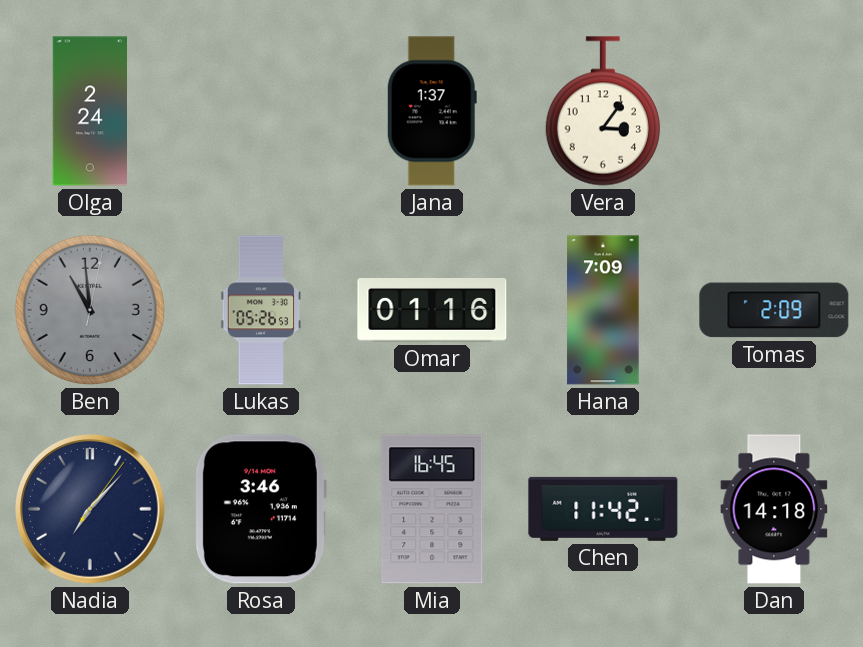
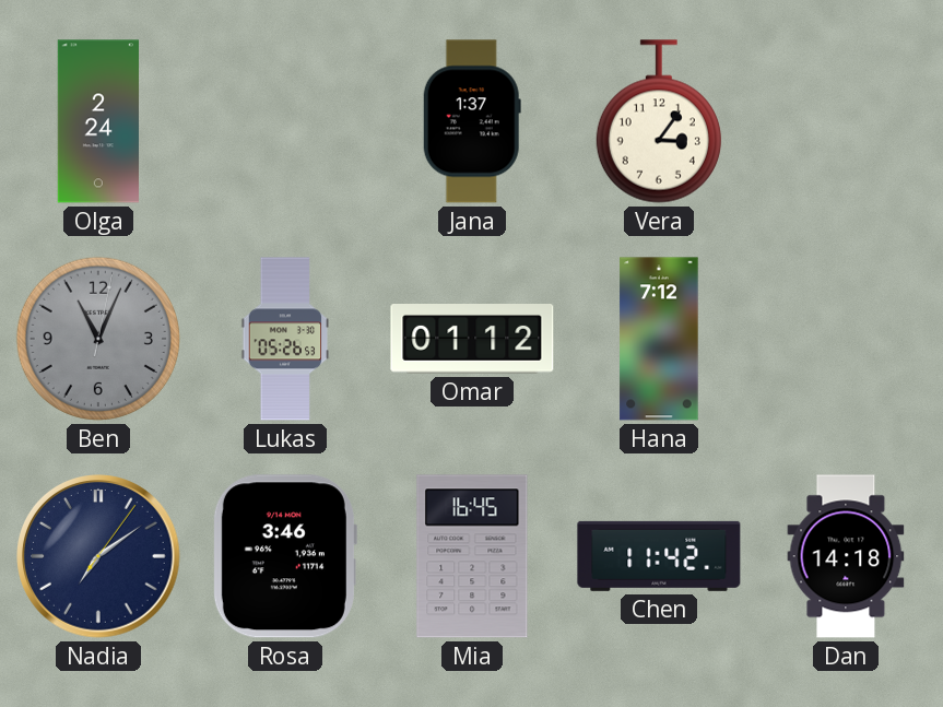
Ben: 10:59 -> 11:04
Omar: 01:16 -> 01:12
Hana: 7:09 -> 7:12
Tomas: 2:09 -> none
Nadia: 7:07 -> 7:09
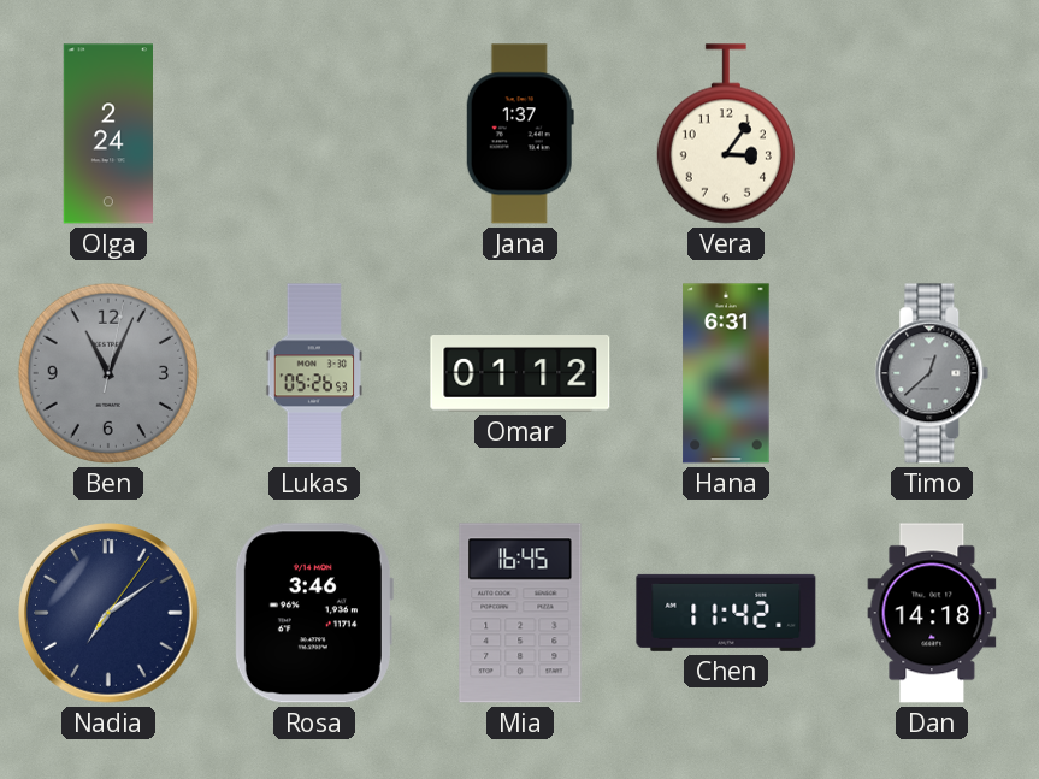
Hana: 7:12 -> 6:31
Timo: none -> 12:38
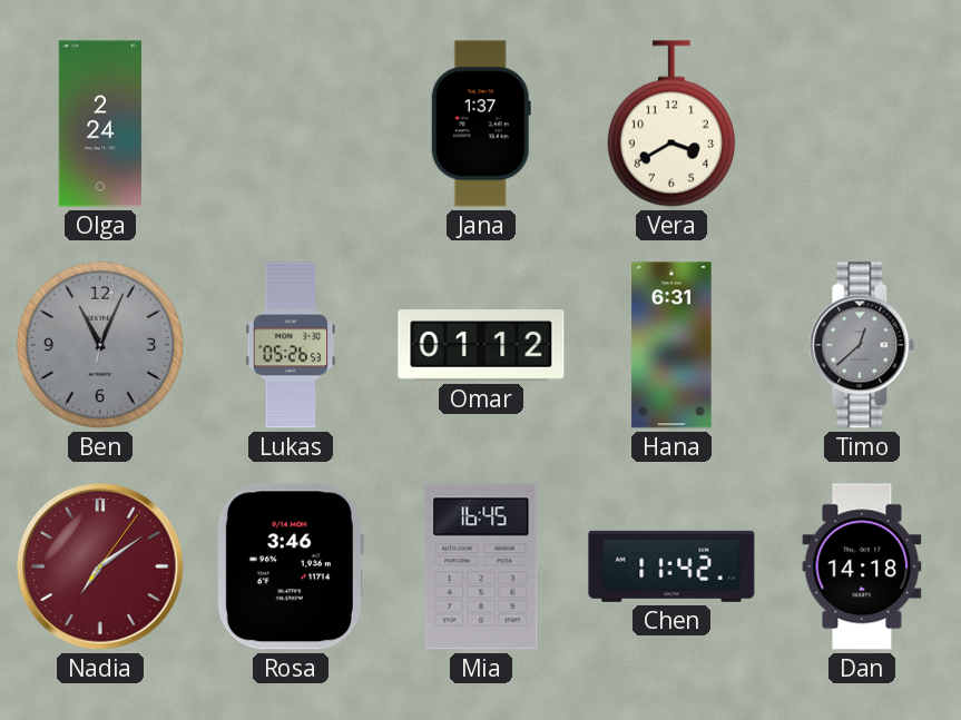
Vera: 3:06 -> 3:40
Nadia dial: navy -> burgundy
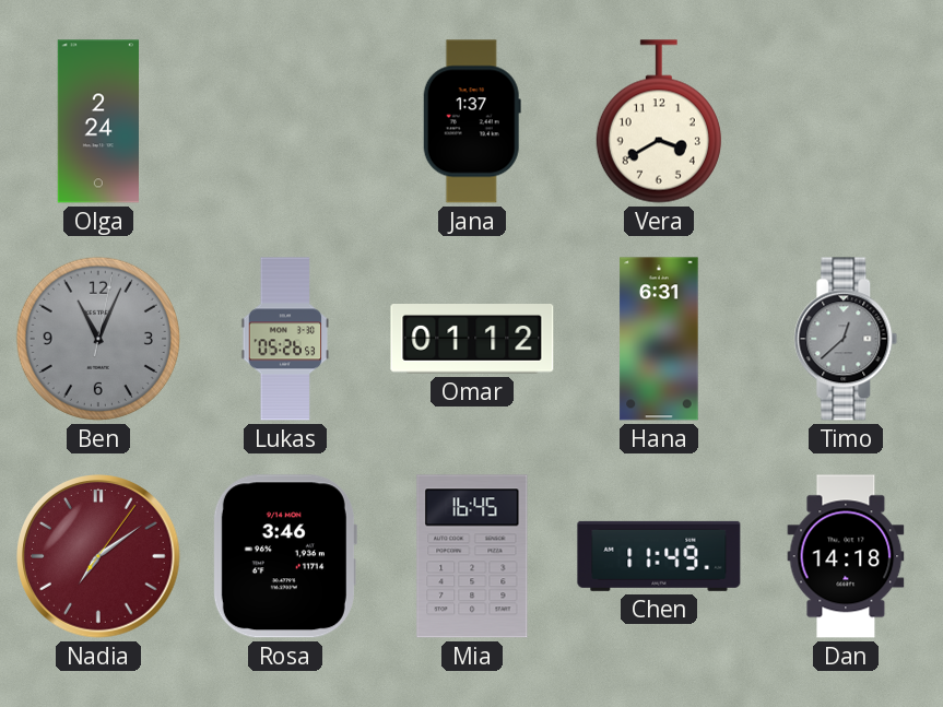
Chen: 11:42 -> 11:49
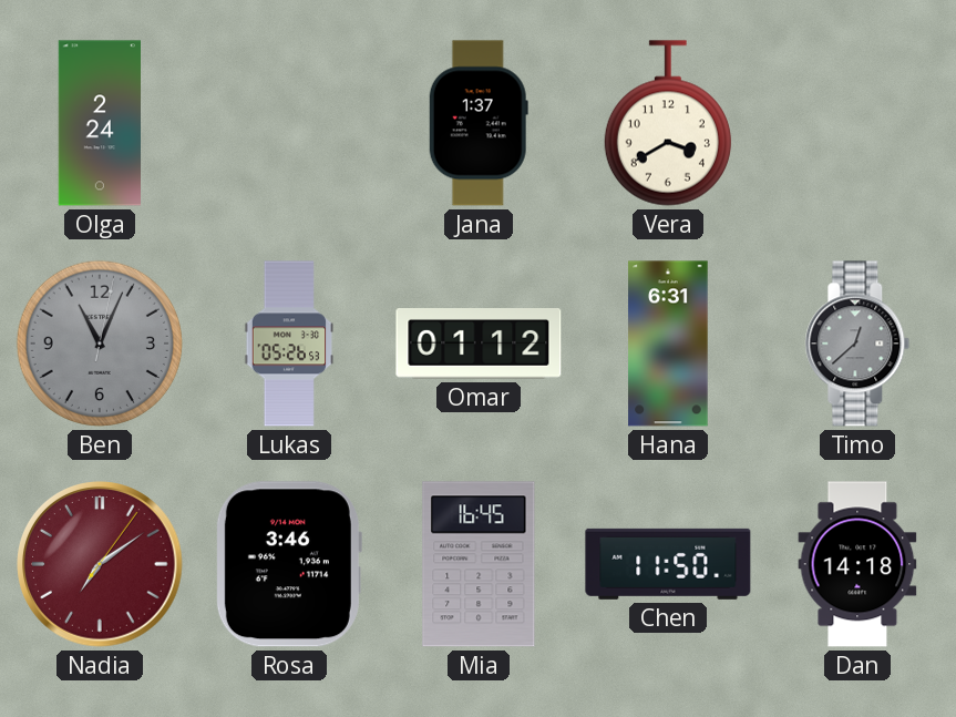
Chen: 11:49 -> 11:50
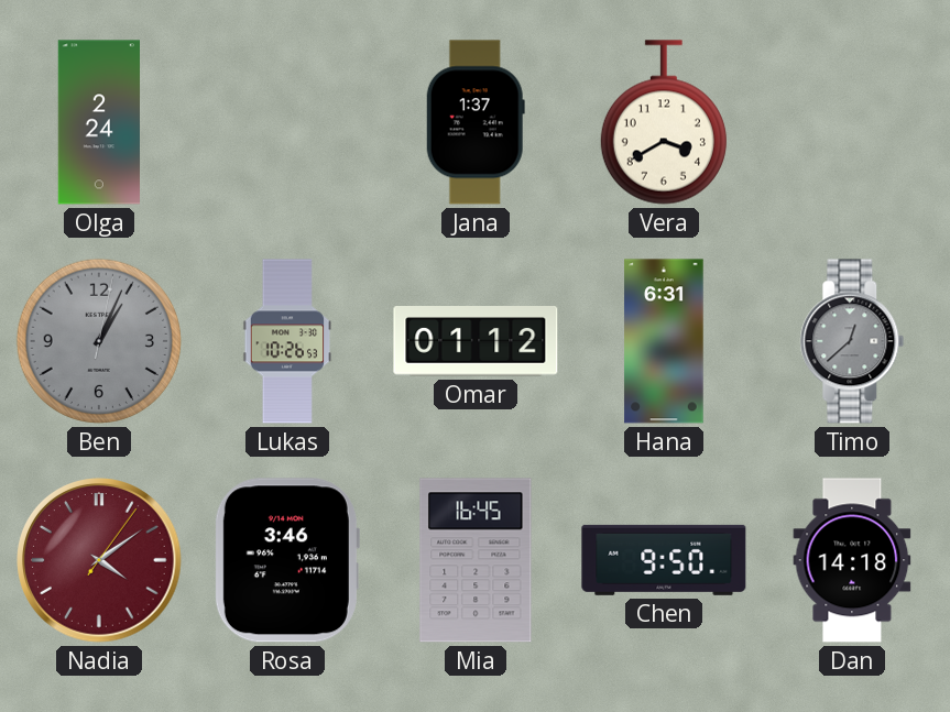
Ben: 11:04 -> 1:04
Lukas: 05:26 -> 10:26
Nadia: 7:09 -> 4:09
Chen: 11:50 -> 9:50
